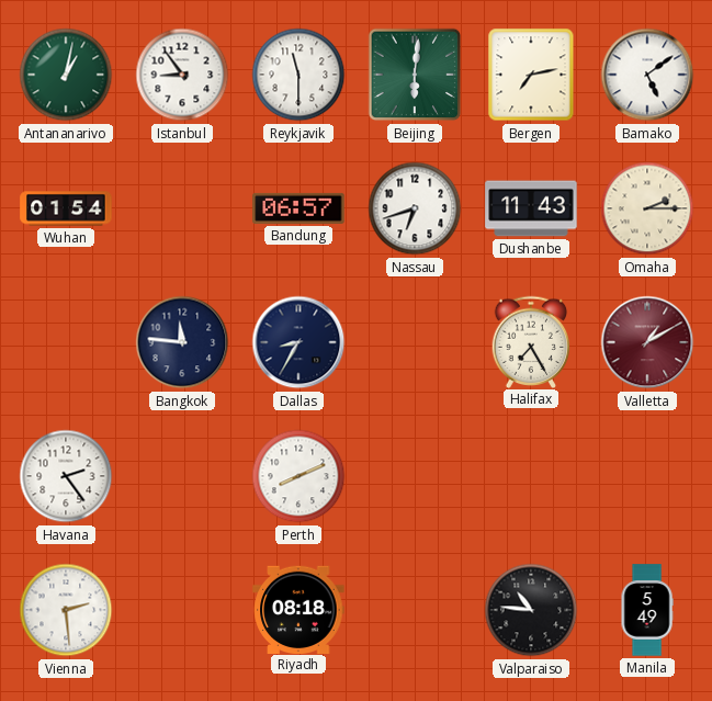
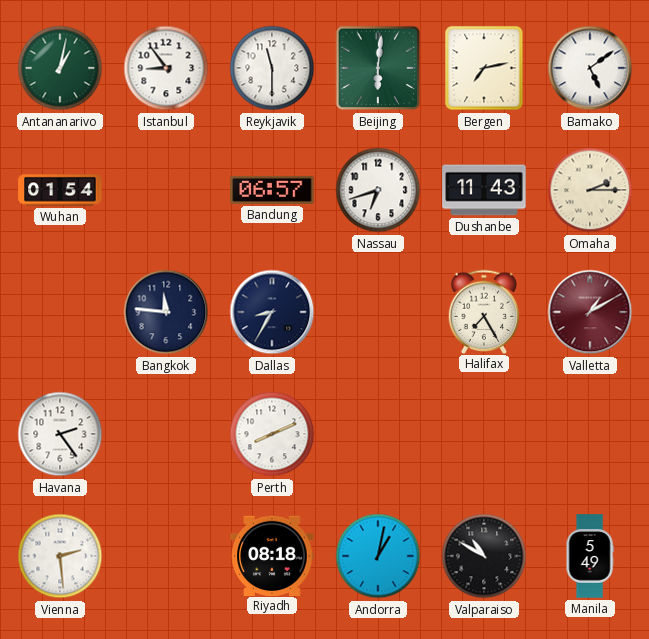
Andorra: none -> 1:02
Valparaiso: 10:46 -> 10:50
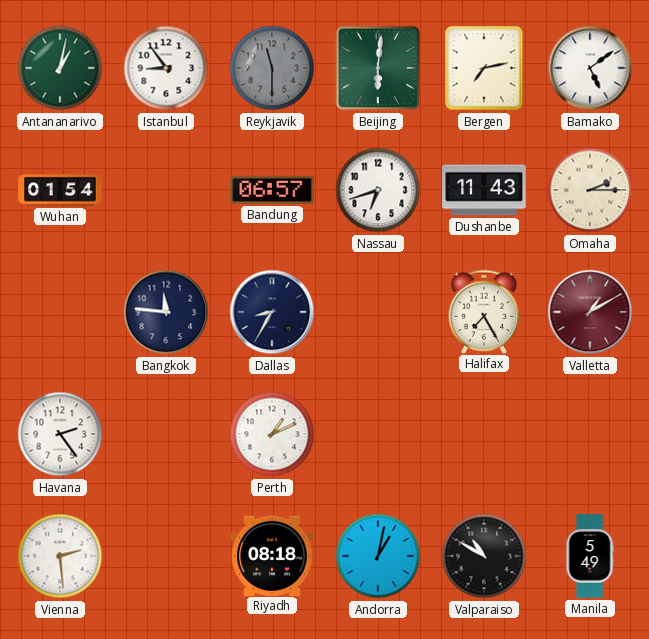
Reykjavik dial: white -> grey
Perth: 8:11 -> 1:11
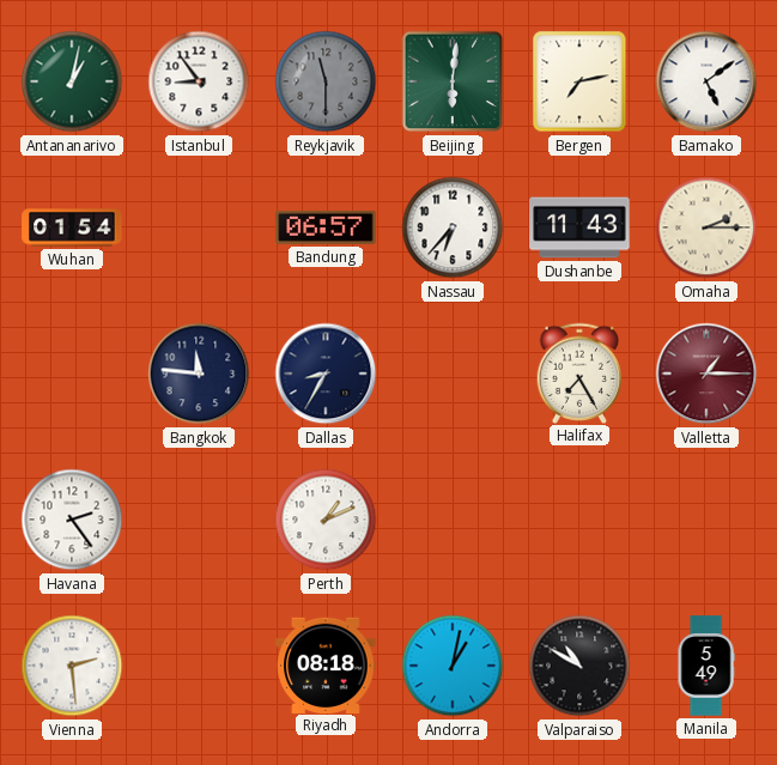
Nassau: 6:42 -> 6:37
Valletta: 1:10 -> 1:15
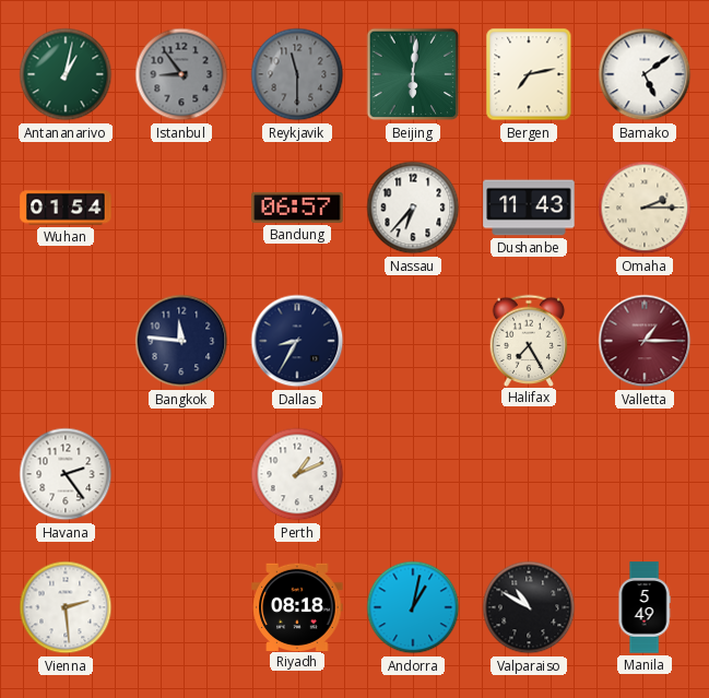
Istanbul dial: white -> grey
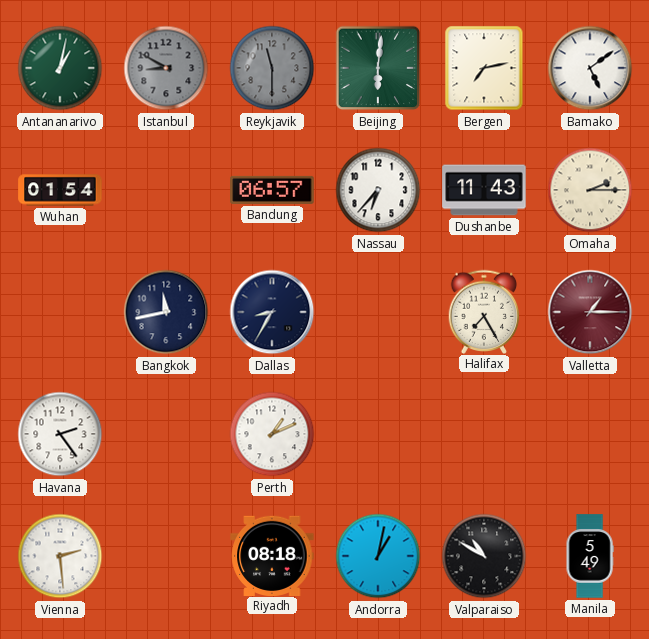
Istanbul: 8:54 -> 8:50
Bangkok: 11:46 -> 11:43
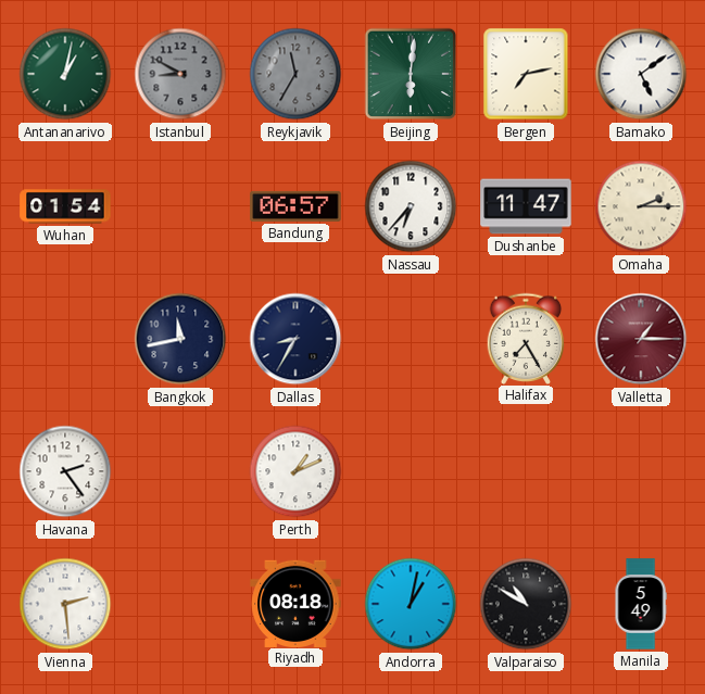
Reykjavik: 11:30 -> 11:35
Dushanbe: 11:43 -> 11:47
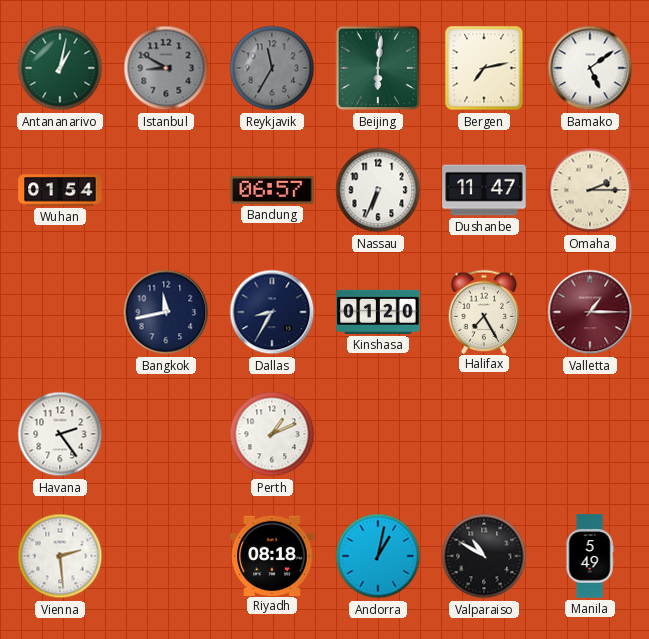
Nassau: 6:37 -> 6:34
Kinshasa: none -> 01:20
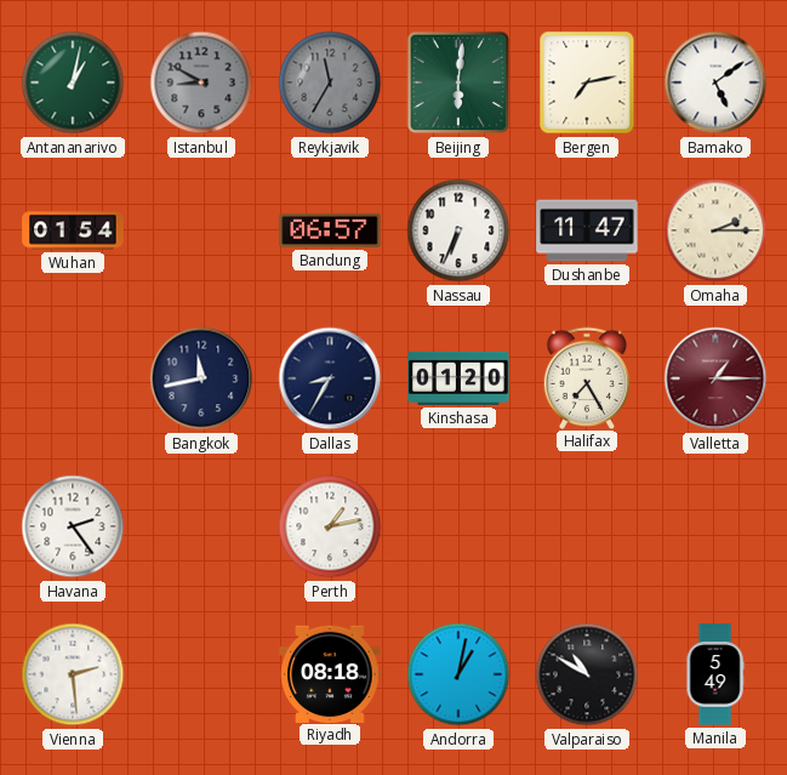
Perth: 1:11 -> 1:13
